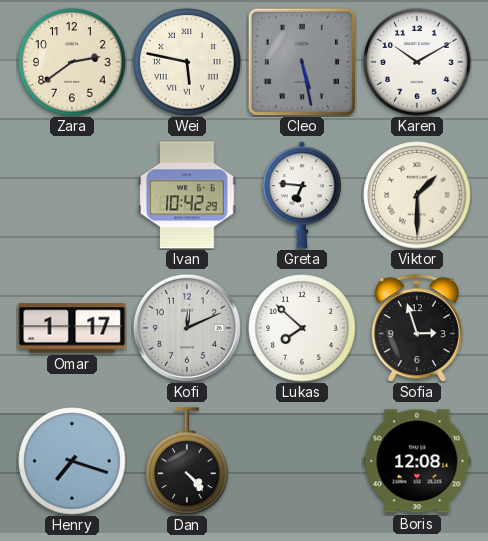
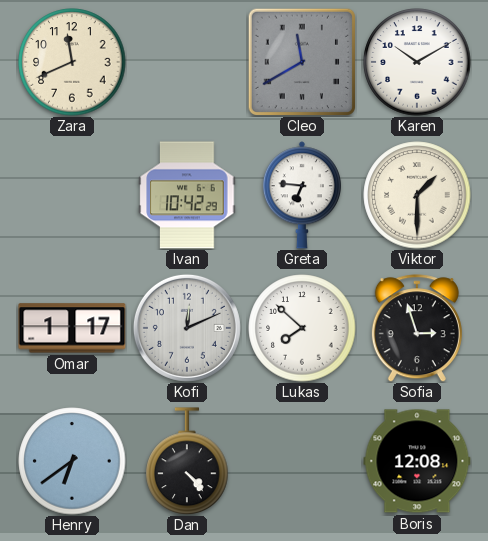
Zara: 2:39 -> 11:41
Wei: 5:47 -> none
Cleo: 5:28 -> 11:40
Henry: 7:18 -> 6:39
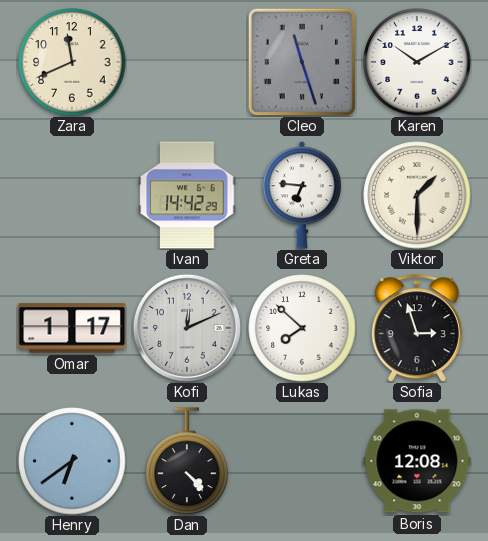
Cleo: 11:40 -> 11:27
Ivan: 10:42 -> 14:42
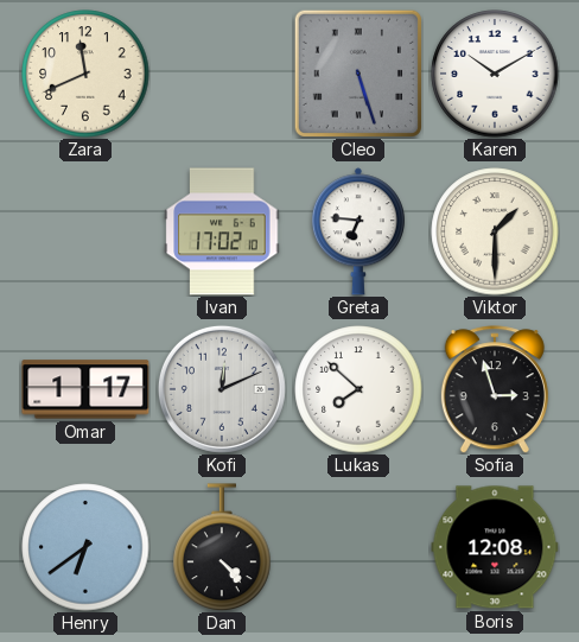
Cleo: 11:27 -> 5:27
Ivan: 14:42 -> 17:02
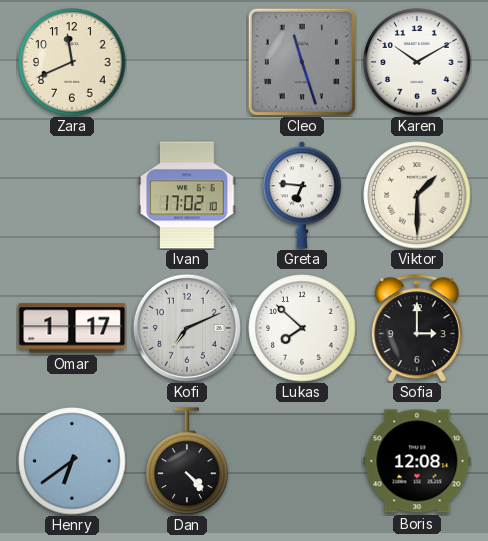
Cleo: 5:27 -> 11:27
Kofi: 12:11 -> 7:11
Sofia: 2:57 -> 3:00
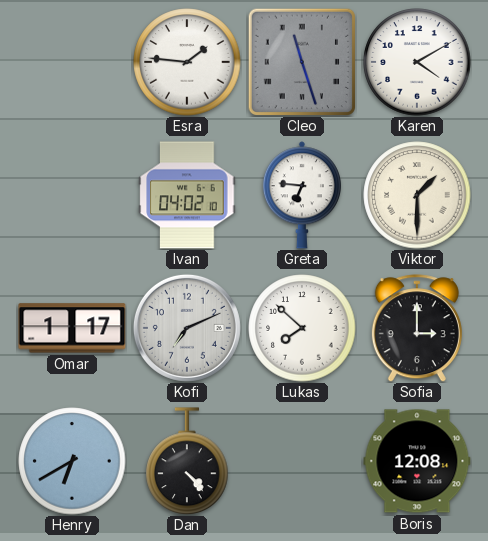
Zara: 11:41 -> none
Esra: none -> 1:46
Karen: 10:10 -> 4:10
Ivan: 17:02 -> 04:02
Henry: 6:39 -> 6:40
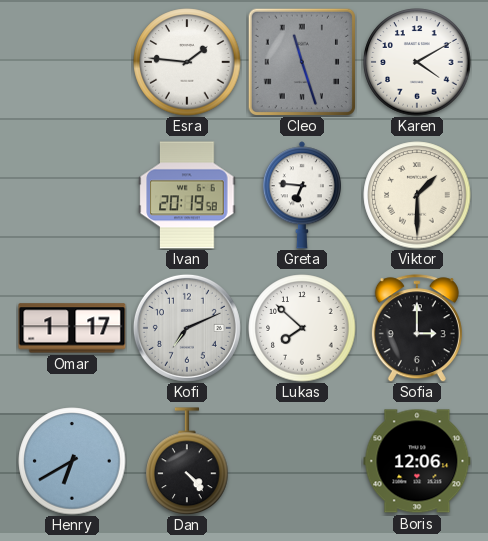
Ivan: 04:02 -> 20:19
Boris: 12:08 -> 12:06
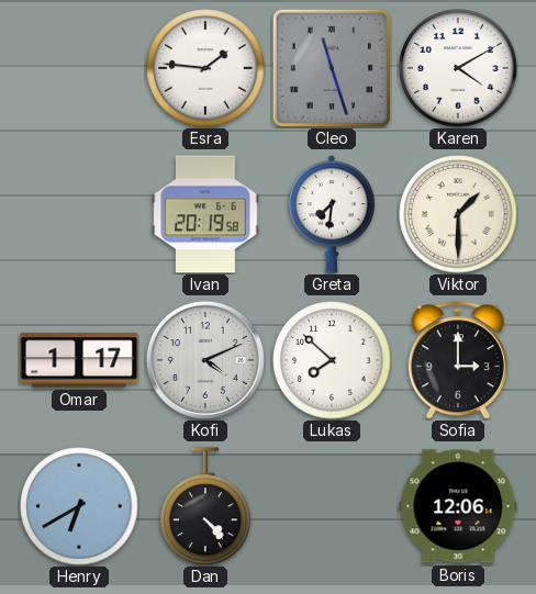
Greta: 6:46 -> 7:31
Kofi: 7:11 -> 4:11
